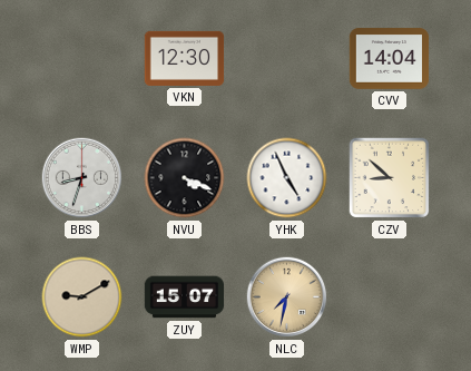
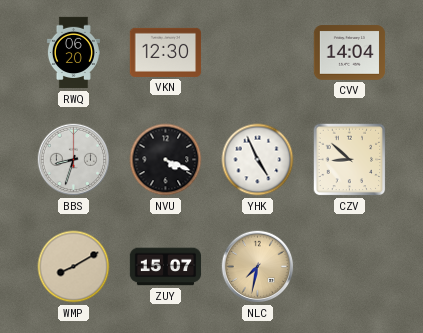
RWQ: none -> 06:20
WMP: 9:10 -> 8:10
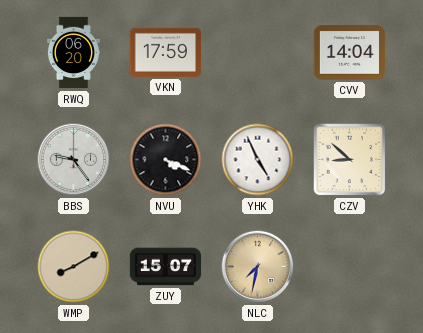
VKN: 12:30 -> 17:59
BBS: 8:33 -> 9:24
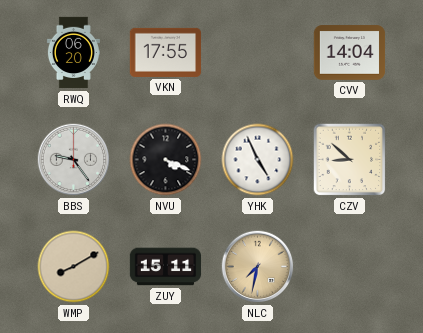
VKN: 17:59 -> 17:55
ZUY: 15:07 -> 15:11
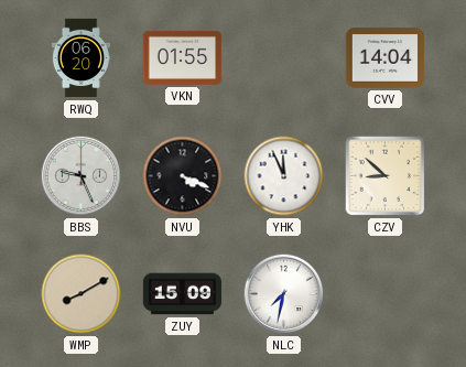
VKN: 17:55 -> 01:55
BBS: 9:24 -> 9:26
YHK: 4:56 -> 11:56
ZUY: 15:11 -> 15:09
NLC dial: champagne -> white
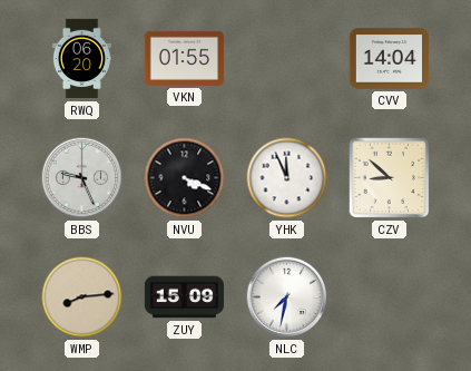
WMP: 8:10 -> 8:14
